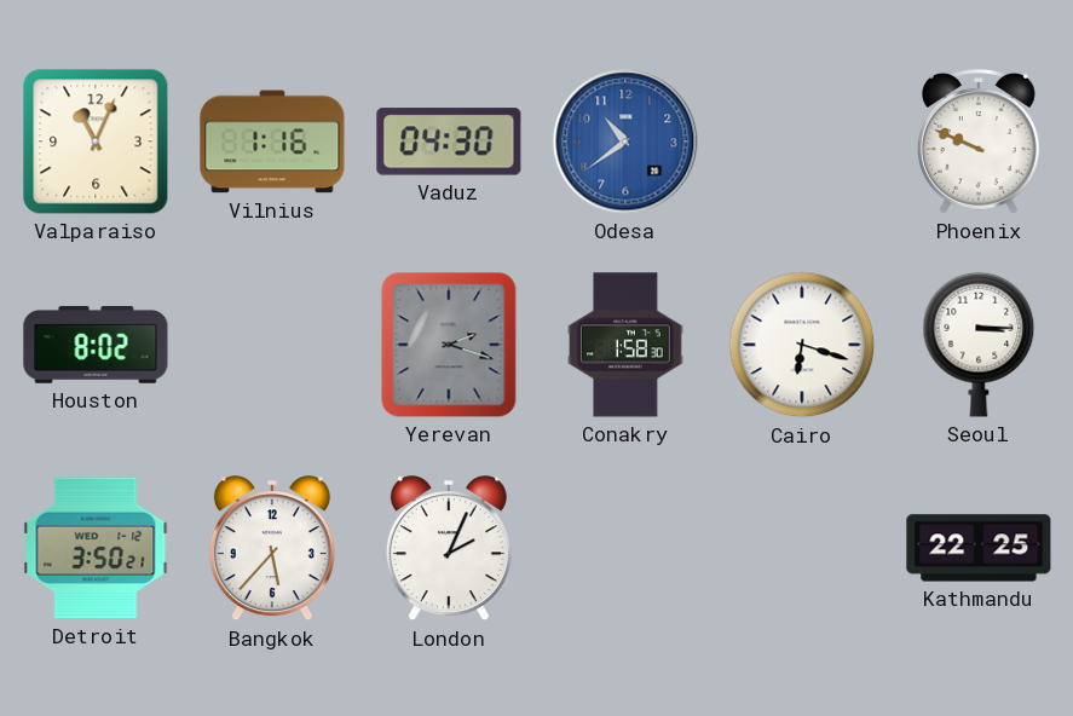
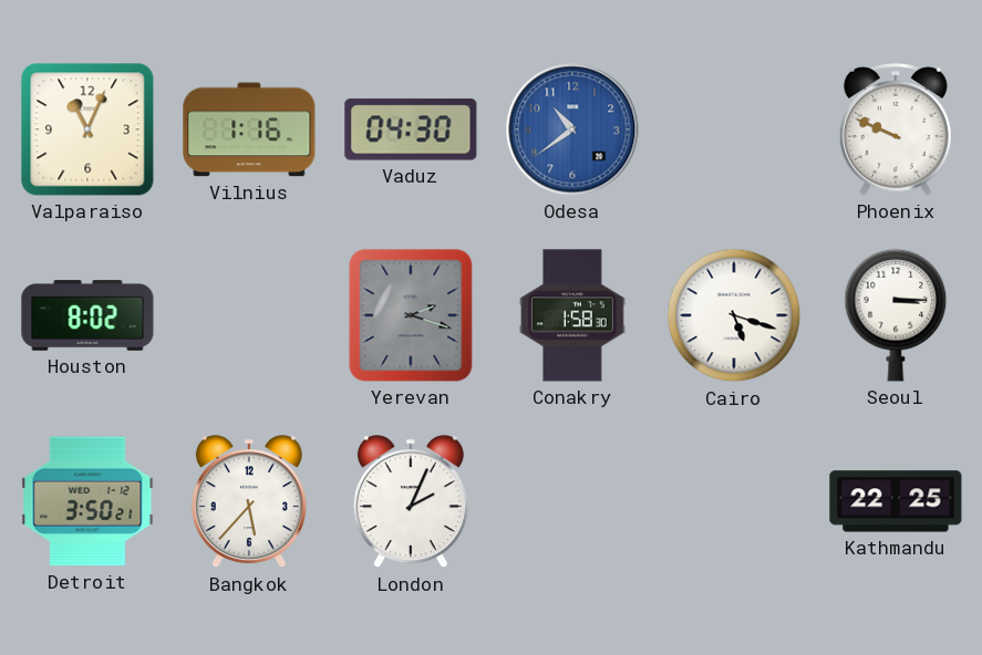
Cairo: 6:18 -> 5:18
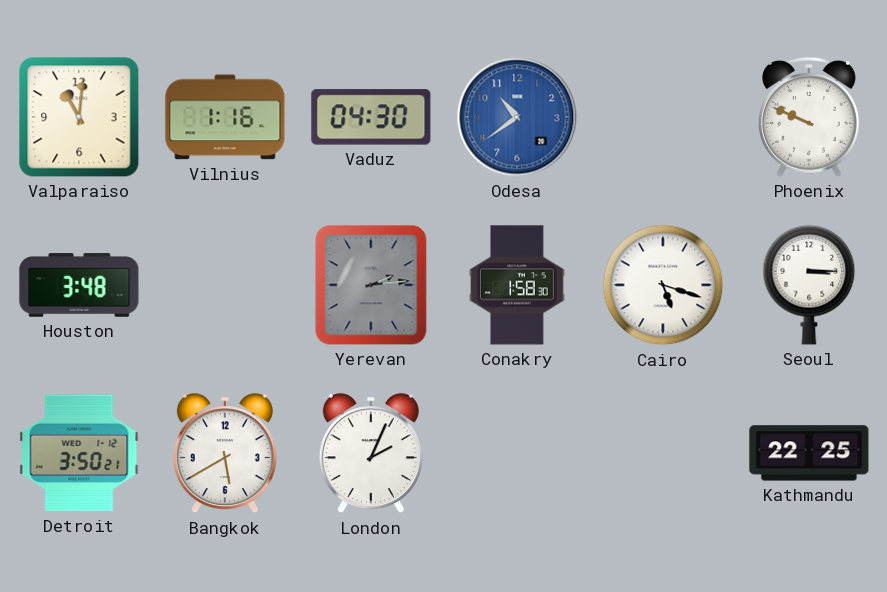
Valparaiso: 11:04 -> 11:01
Houston: 8:02 -> 3:48
Yerevan: 2:18 -> 2:14
Bangkok: 5:37 -> 5:40
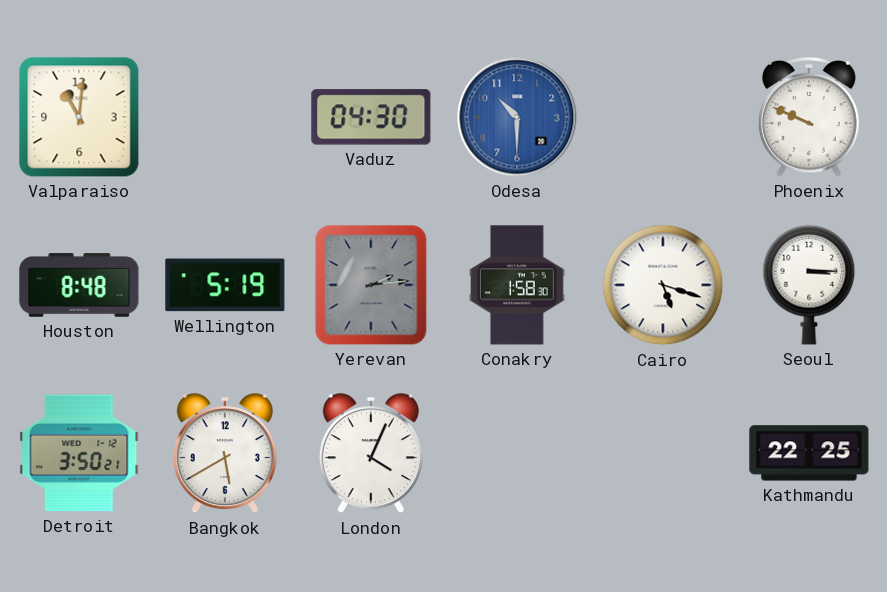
Vilnius: 1:16 -> none
Odesa: 10:39 -> 10:30
Houston: 3:48 -> 8:48
Wellington: none -> 5:19
London: 2:04 -> 4:04
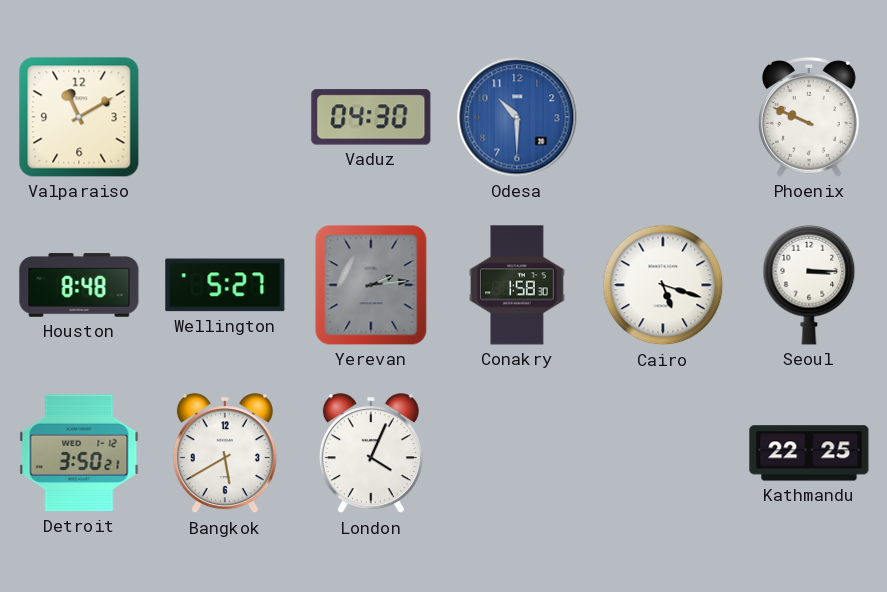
Valparaiso: 11:01 -> 11:10
Wellington: 5:19 -> 5:27
